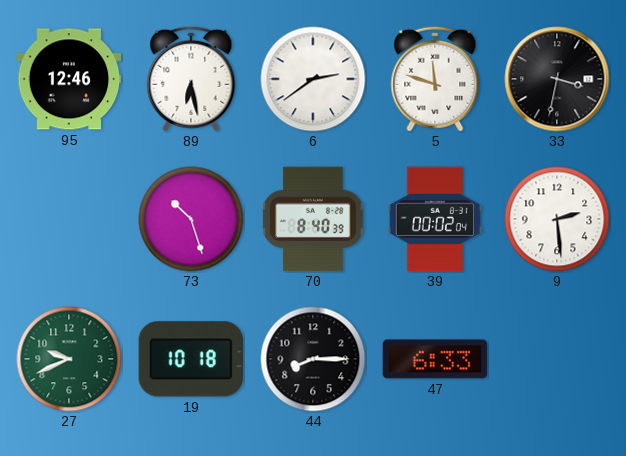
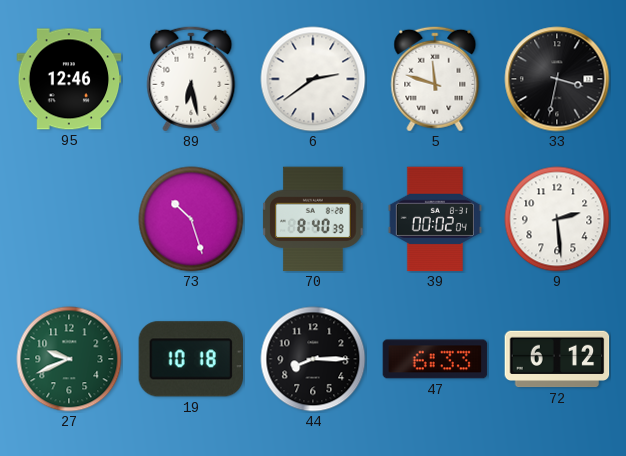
72: none -> 6:12
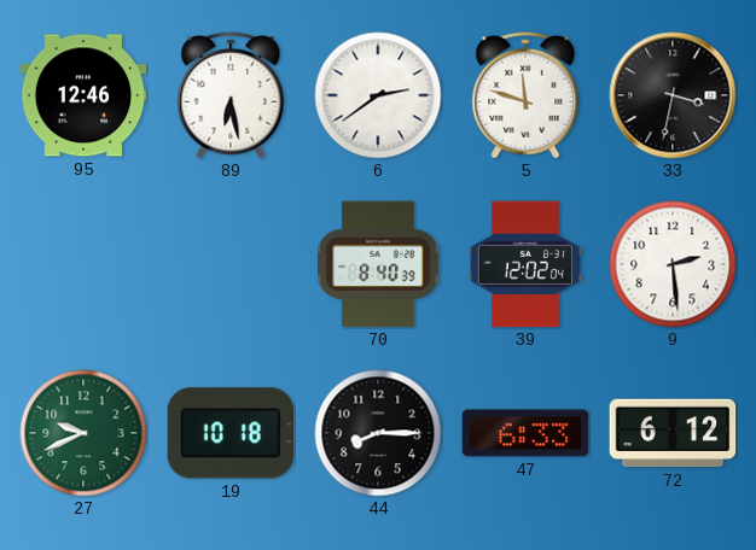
73: 10:27 -> none
39: 00:02 -> 12:02
